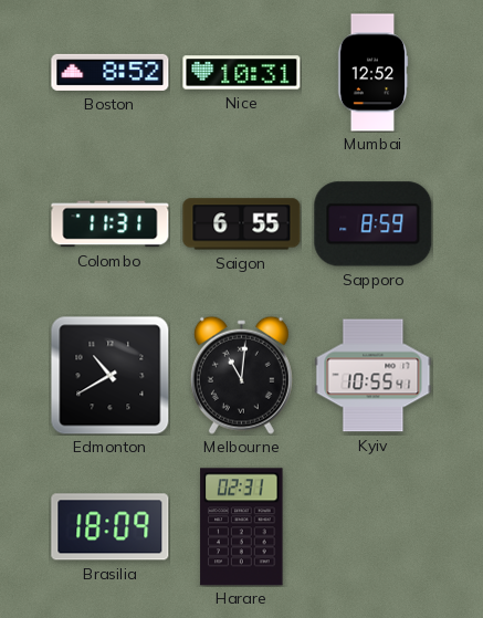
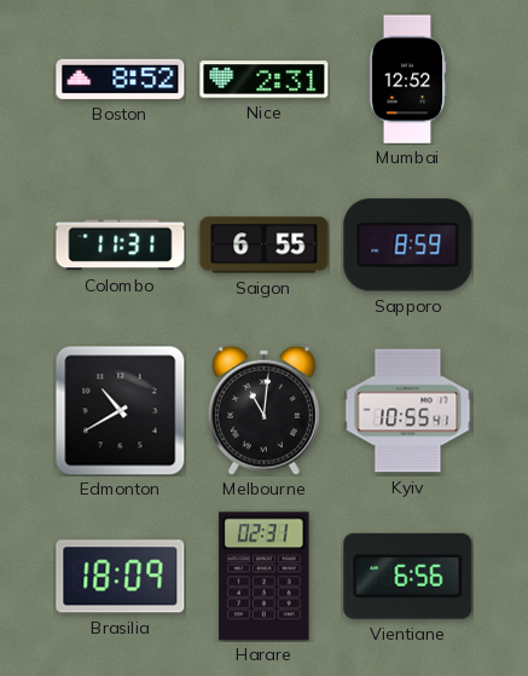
Nice: 10:31 -> 2:31
Vientiane: none -> 6:56
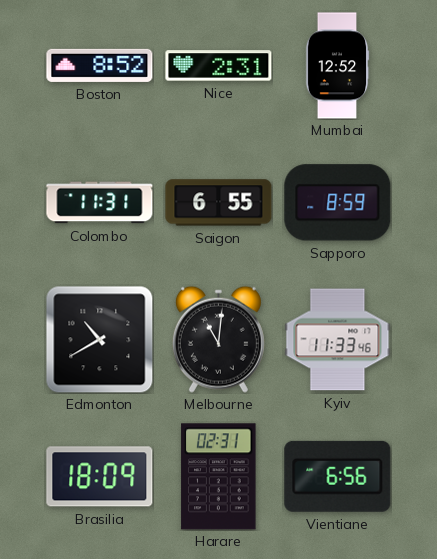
Kyiv: 10:55 -> 11:33
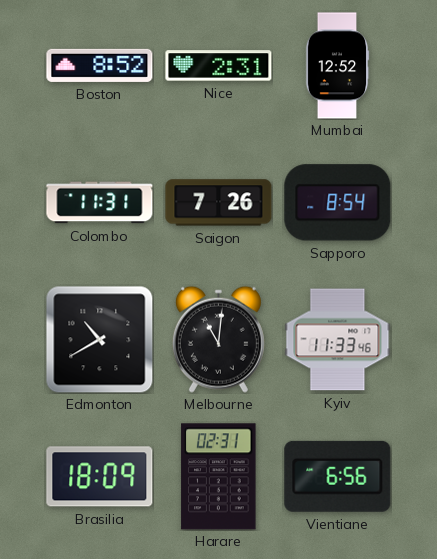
Saigon: 6:55 -> 7:26
Sapporo: 8:59 -> 8:54
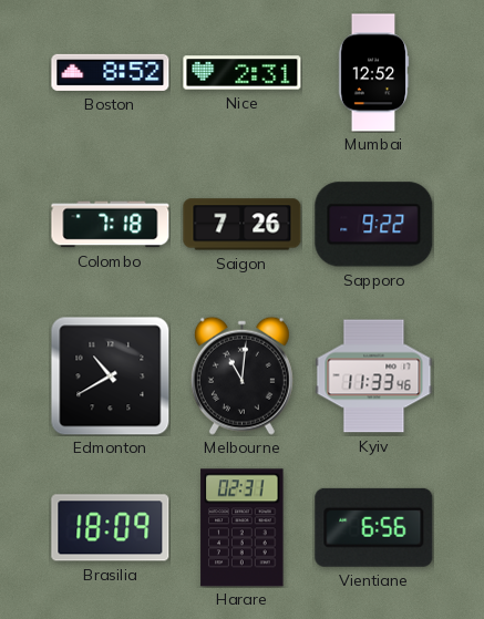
Colombo: 11:31 -> 7:18
Sapporo: 8:54 -> 9:22
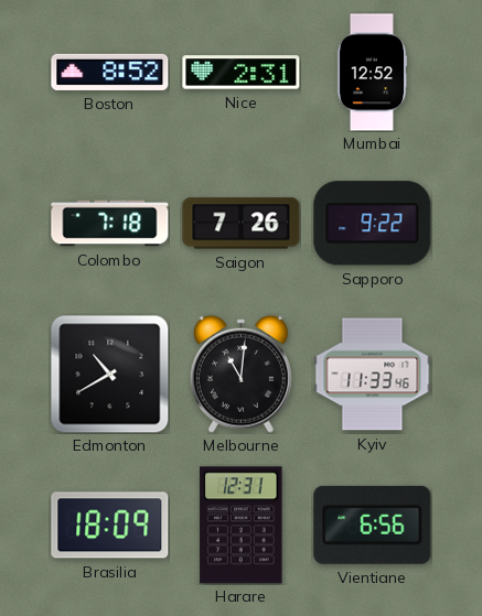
Harare: 02:31 -> 12:31
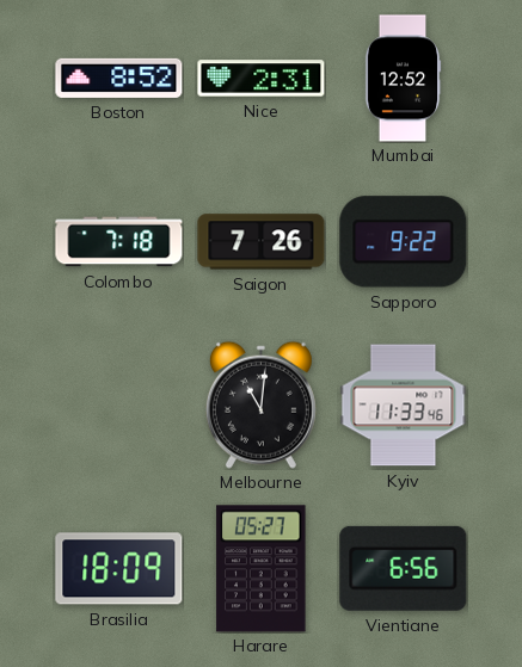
Edmonton: 10:40 -> none
Harare: 12:31 -> 05:27
